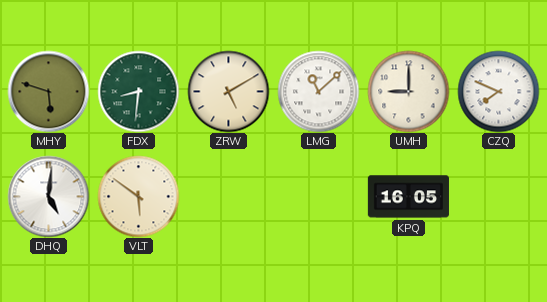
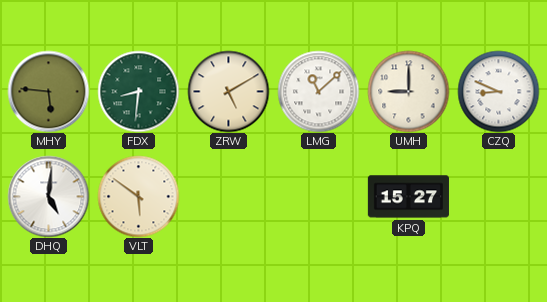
MHY: 5:48 -> 5:46
CZQ: 7:49 -> 8:49
KPQ: 16:05 -> 15:27
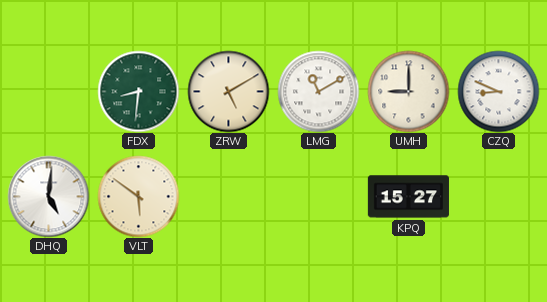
MHY: 5:46 -> none
LMG: 11:08 -> 11:10
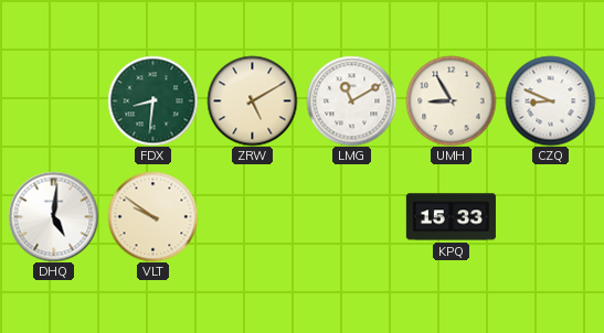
UMH: 9:00 -> 8:55
VLT: 5:51 -> 9:51
KPQ: 15:27 -> 15:33
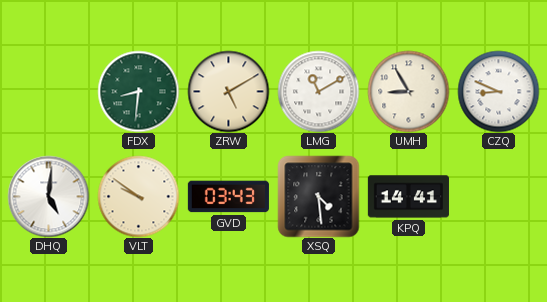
GVD: none -> 03:43
XSQ: none -> 4:29
KPQ: 15:33 -> 14:41
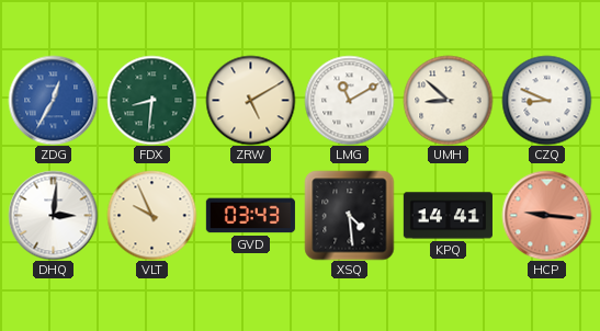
ZDG: none -> 12:35
UMH: 8:55 -> 8:52
DHQ: 5:01 -> 3:01
VLT: 9:51 -> 9:56
HCP: none -> 9:16
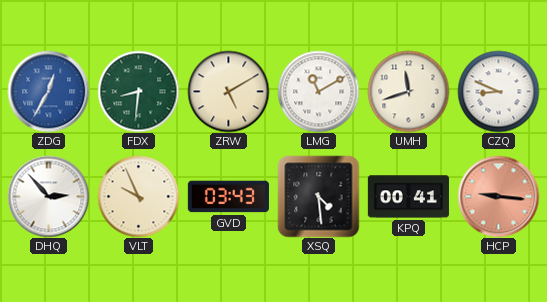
UMH: 8:52 -> 11:42
DHQ: 3:01 -> 2:53
KPQ: 14:41 -> 00:41
